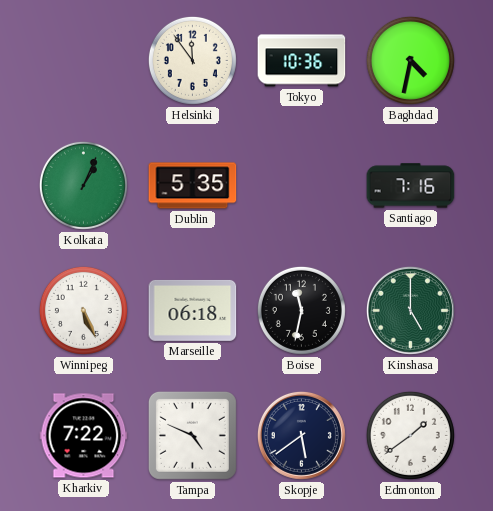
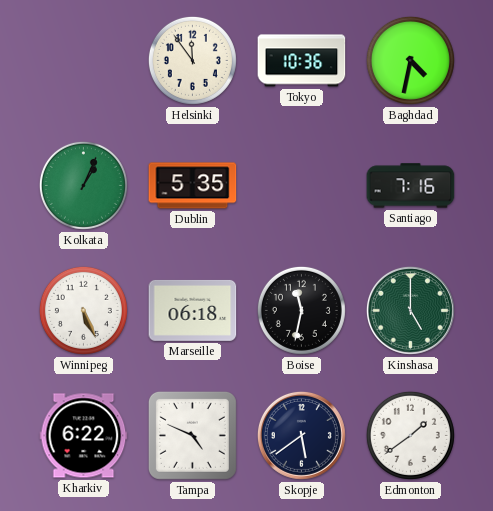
Kharkiv: 7:22 -> 6:22
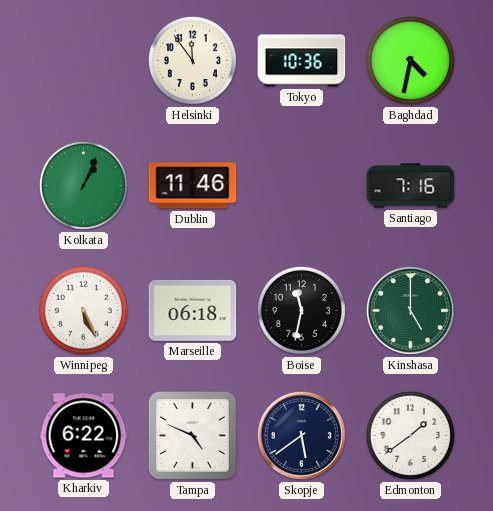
Dublin: 5:35 -> 11:46
